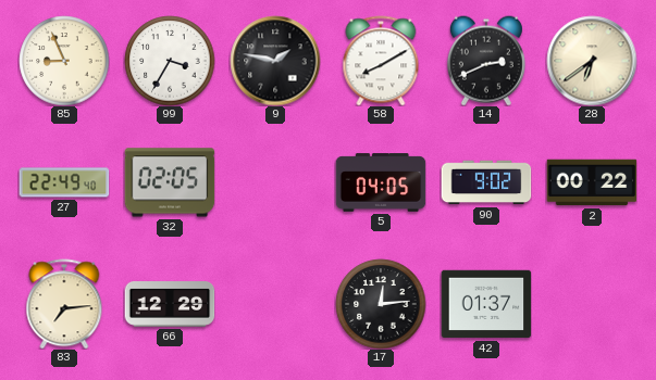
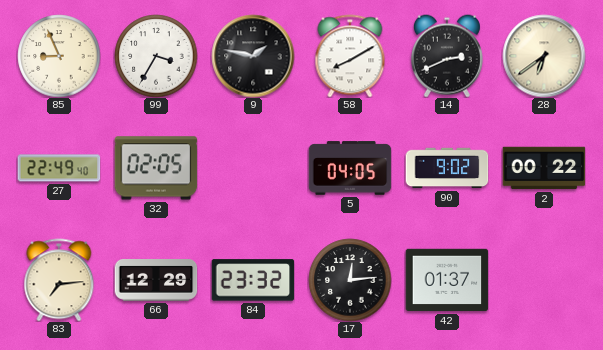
84: none -> 23:32
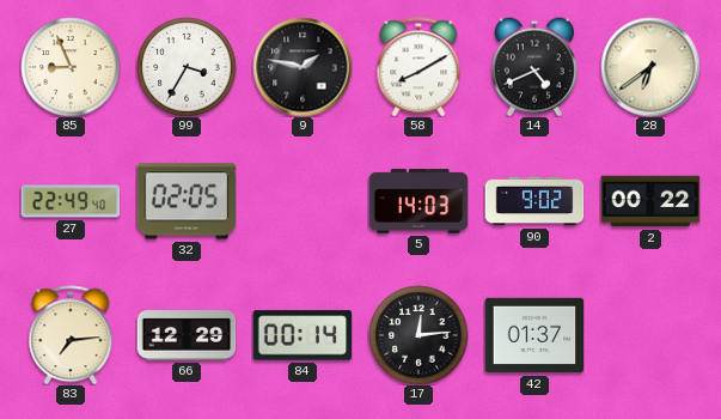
14: 2:41 -> 4:41
5: 04:05 -> 14:03
84: 23:32 -> 00:14
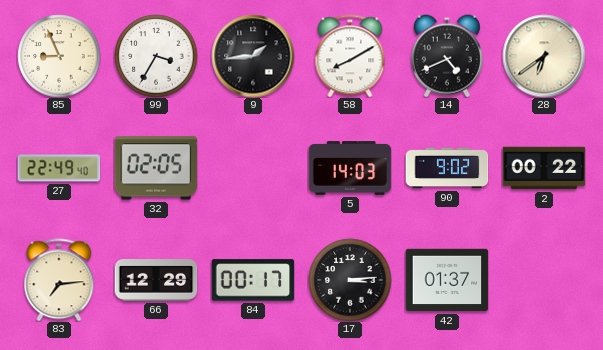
9: 1:47 -> 1:44
84: 00:14 -> 00:17
17: 12:14 -> 3:14
